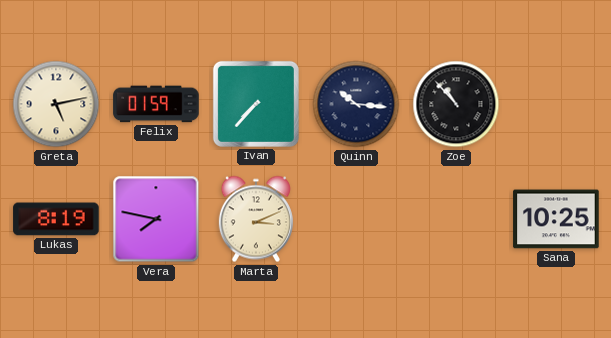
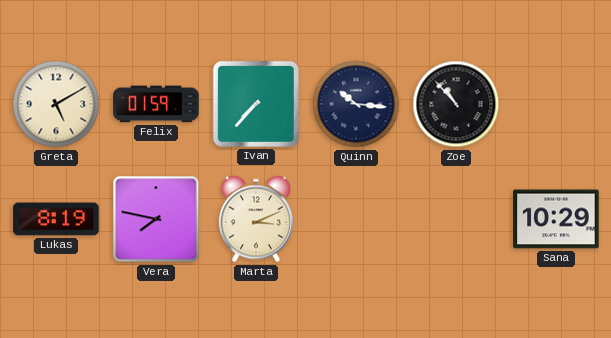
Greta: 5:13 -> 5:10
Sana: 10:25 -> 10:29
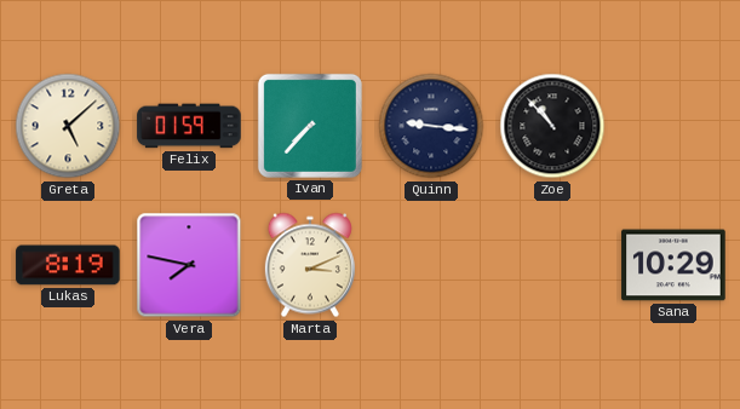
Greta: 5:10 -> 5:08
Quinn: 10:16 -> 9:16
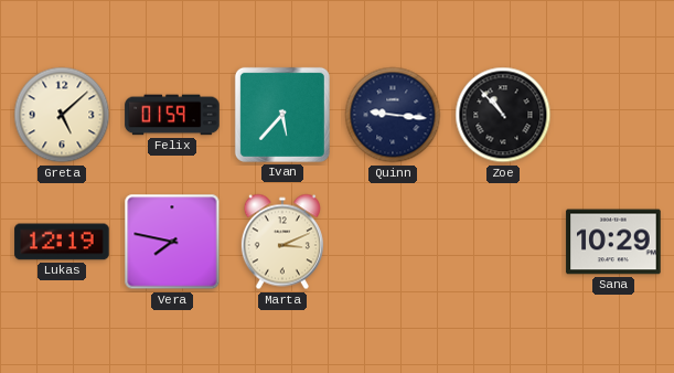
Ivan: 7:37 -> 5:37
Lukas: 8:19 -> 12:19
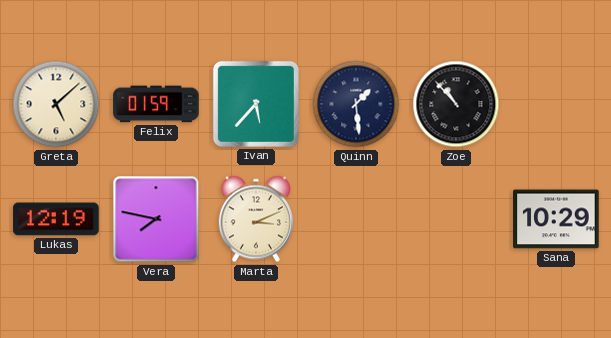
Quinn: 9:16 -> 1:29
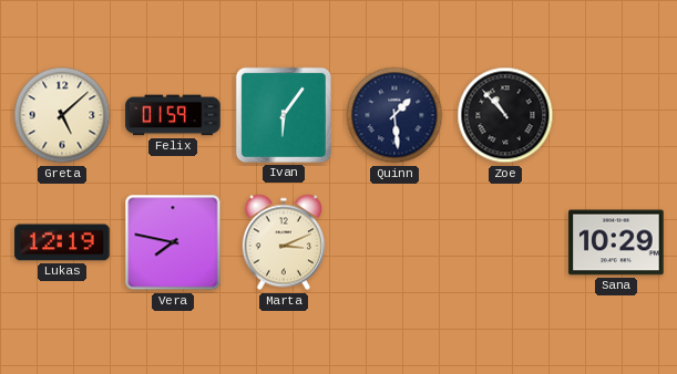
Ivan: 5:37 -> 6:06
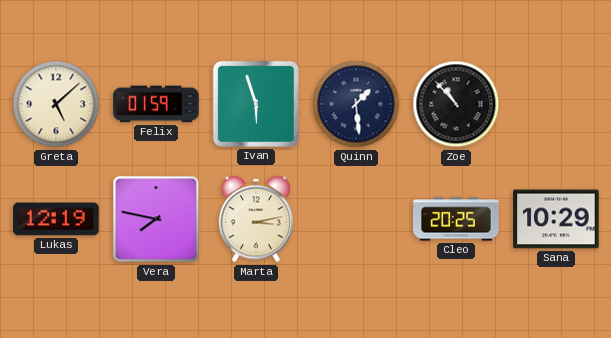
Ivan: 6:06 -> 5:57
Marta: 3:11 -> 3:13
Cleo: none -> 20:25
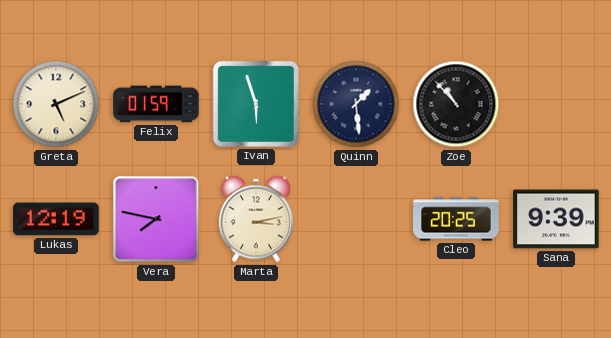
Greta: 5:08 -> 5:11
Sana: 10:29 -> 9:39
